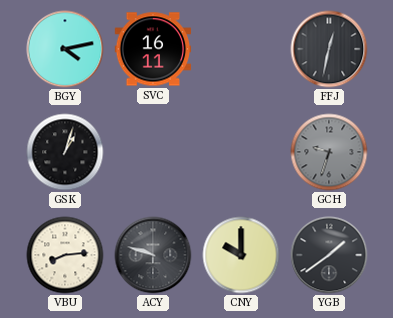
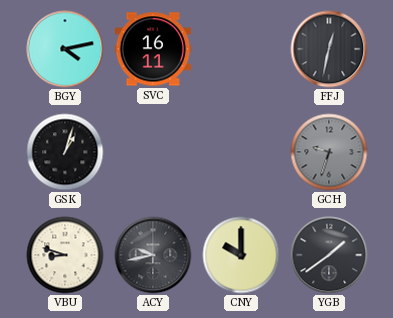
VBU: 8:14 -> 8:48
ACY: 9:48 -> 9:43
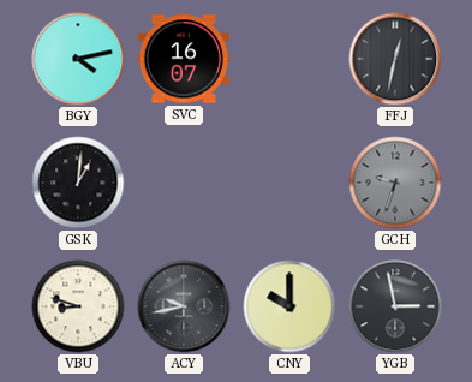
SVC: 16:11 -> 16:07
GSK: 1:03 -> 1:01
YGB: 1:39 -> 2:58
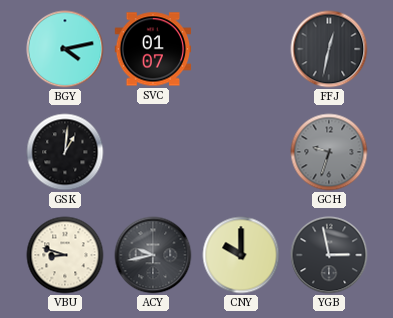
SVC: 16:07 -> 01:07
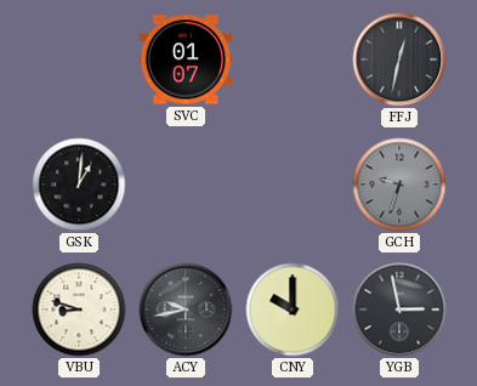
BGY: 4:13 -> none
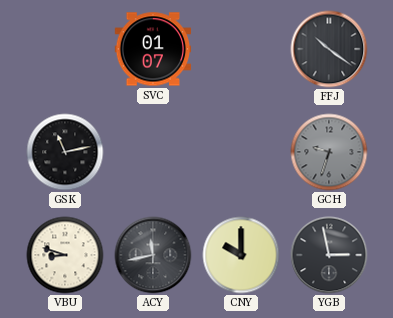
FFJ: 12:32 -> 10:21
GSK: 1:01 -> 11:13
ACY: 9:43 -> 11:43
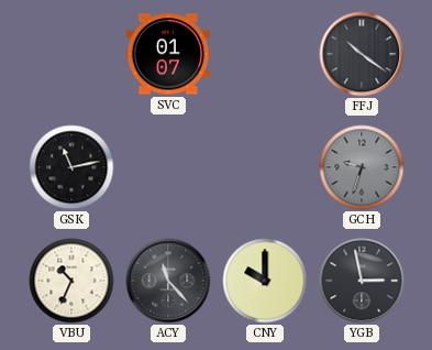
VBU: 8:48 -> 10:34
ACY: 11:43 -> 11:23
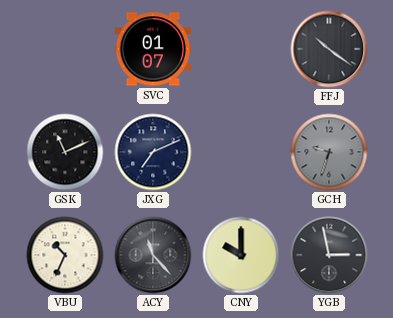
GSK: 11:13 -> 11:11
JXG: none -> 7:11
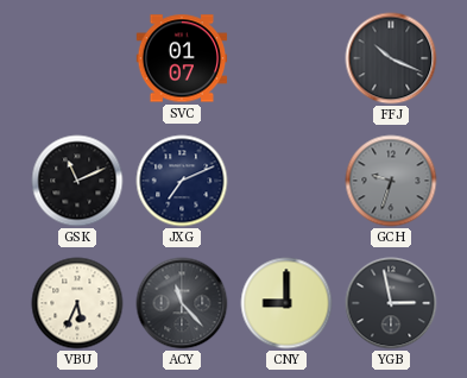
FFJ: 10:21 -> 10:19
VBU: 10:34 -> 5:34
CNY: 10:00 -> 9:00
